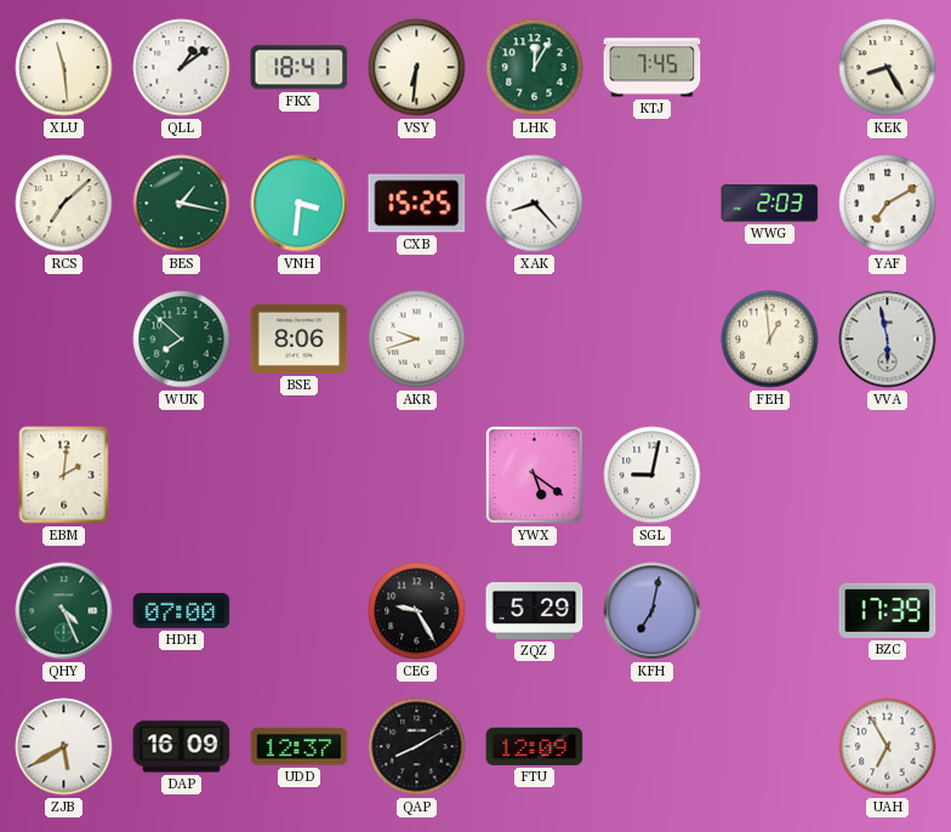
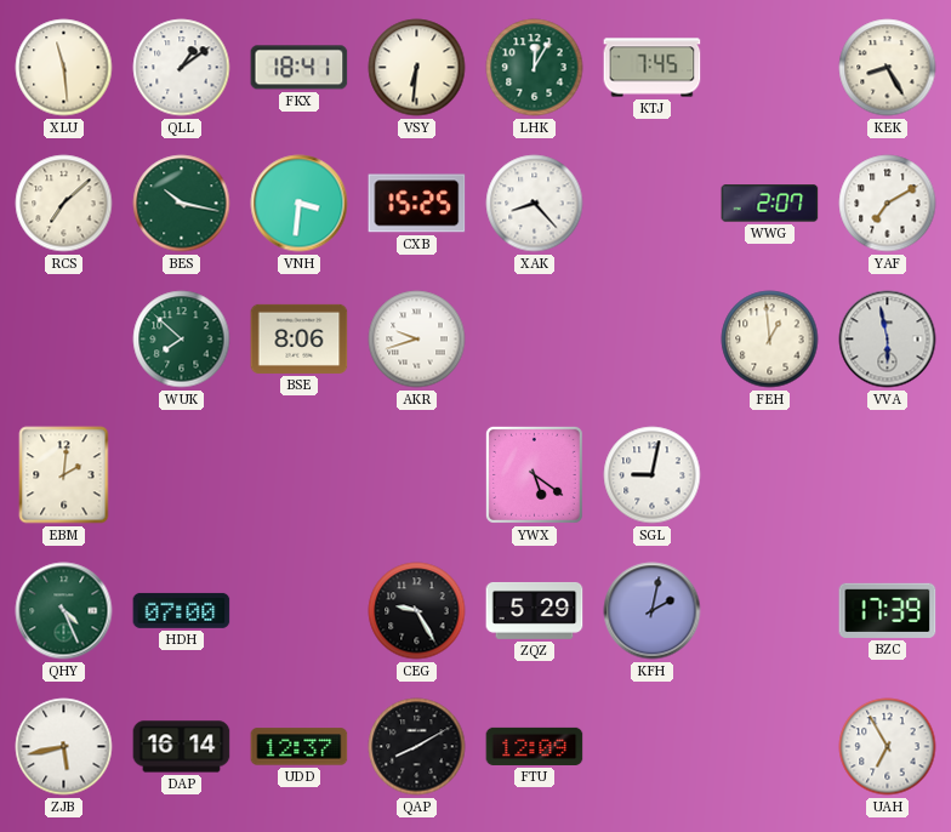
BES: 1:17 -> 10:17
WWG: 2:03 -> 2:07
KFH: 7:02 -> 2:02
ZJB: 5:40 -> 5:43
DAP: 16:09 -> 16:14
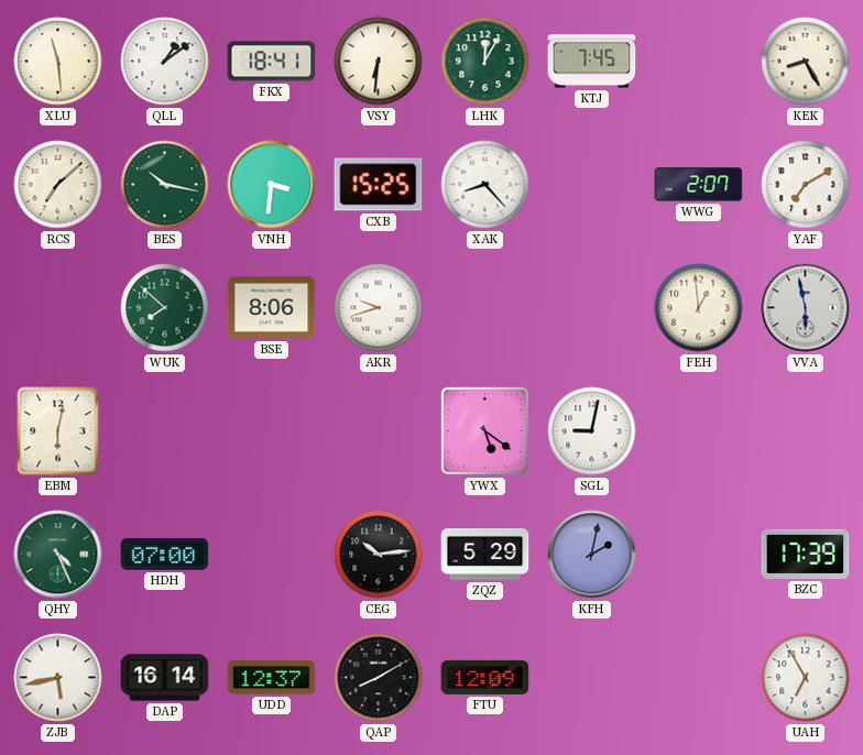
EBM: 2:01 -> 6:02
CEG: 9:25 -> 10:14
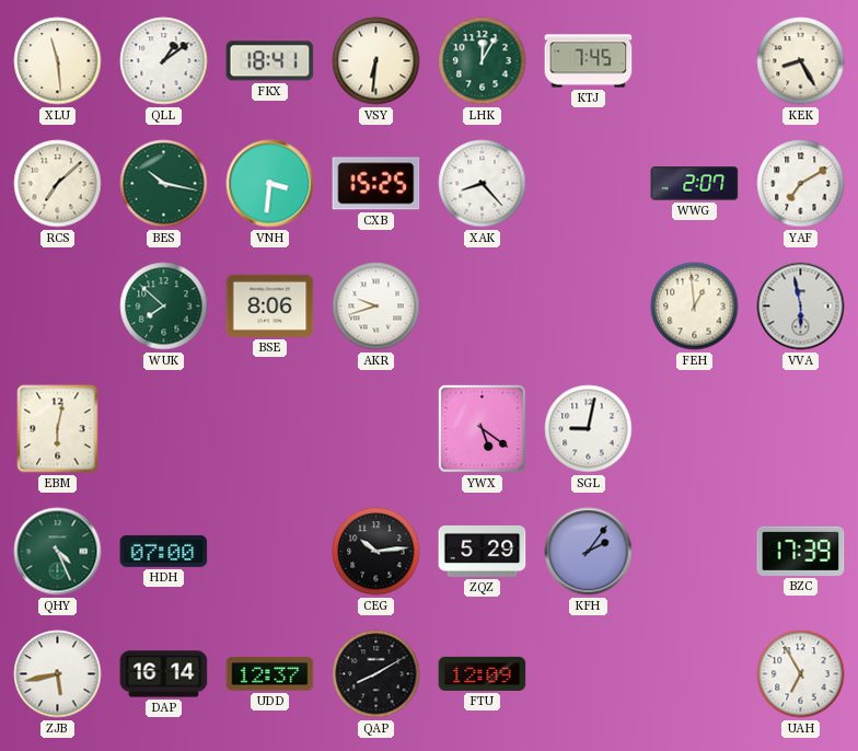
KFH: 2:02 -> 2:06
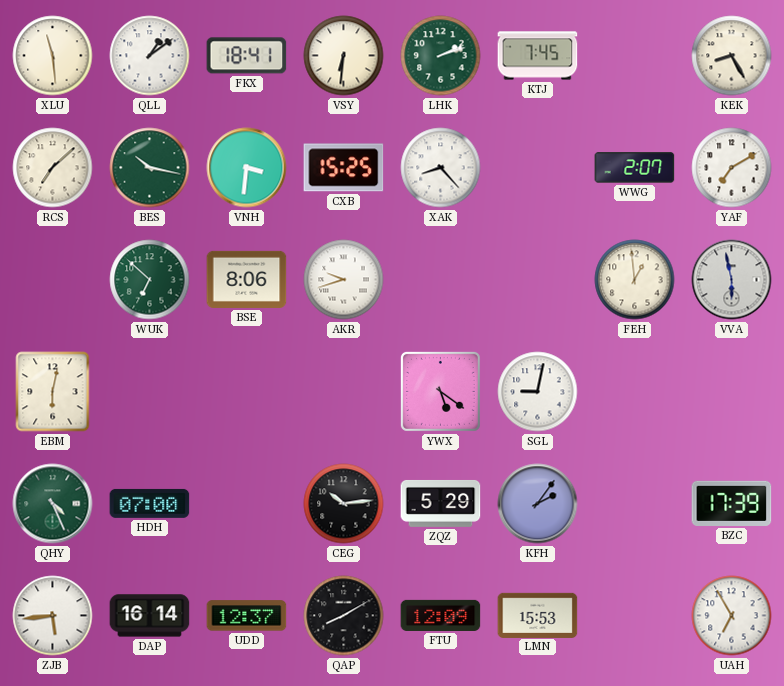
LHK: 12:05 -> 2:12
WUK: 7:52 -> 6:52
ZJB: 5:43 -> 5:44
LMN: none -> 15:53
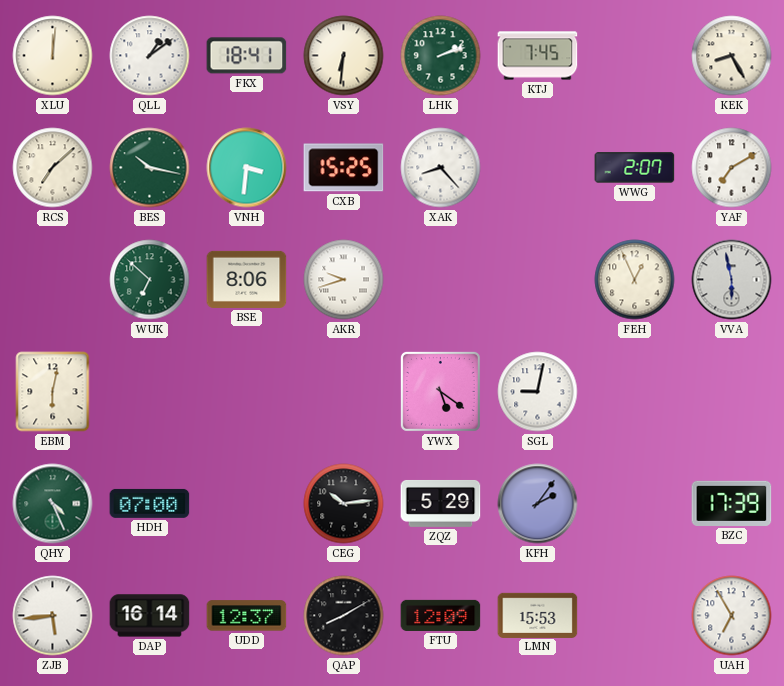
XLU: 11:29 -> 12:01
FEH: 12:59 -> 12:56
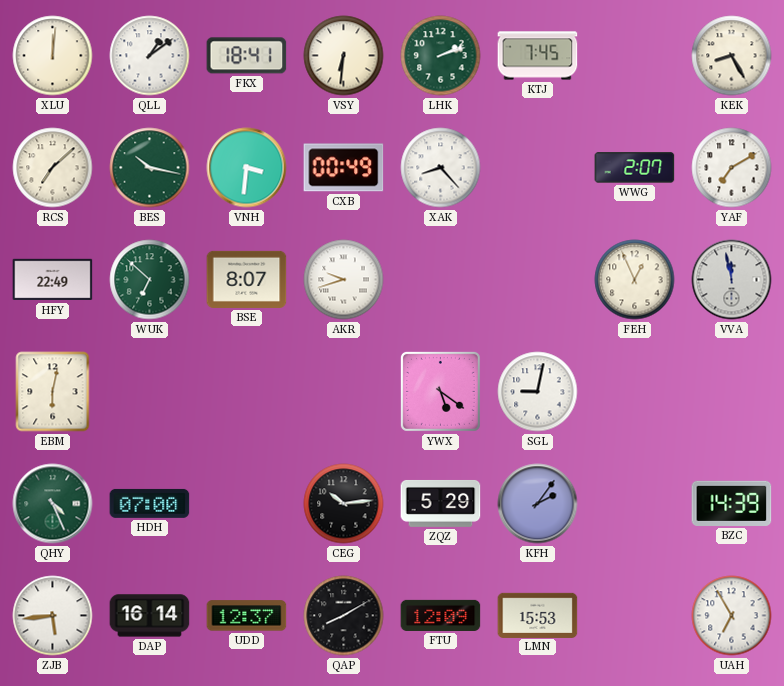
CXB: 15:25 -> 00:49
HFY: none -> 22:49
BSE: 8:06 -> 8:07
VVA: 5:58 -> 11:58
BZC: 17:39 -> 14:39
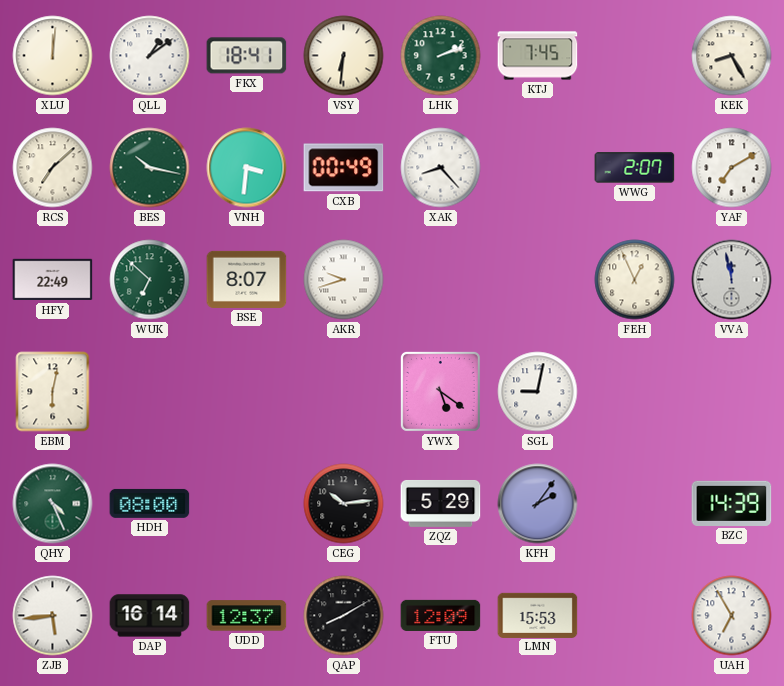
HDH: 07:00 -> 08:00
